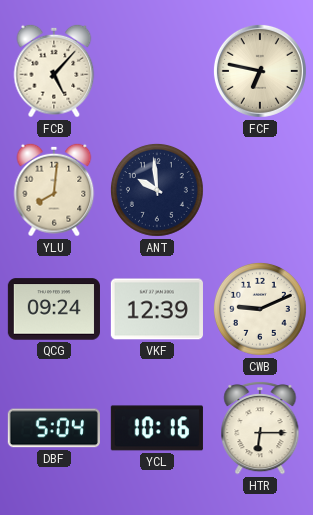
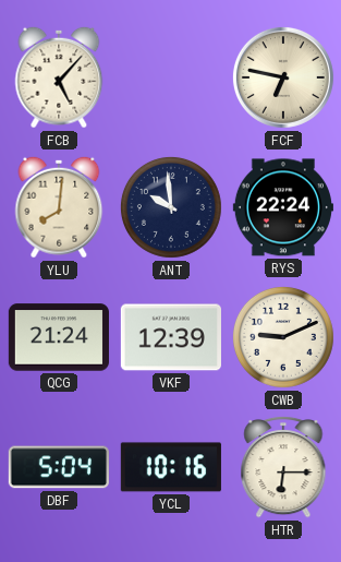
RYS: none -> 22:24
QCG: 09:24 -> 21:24
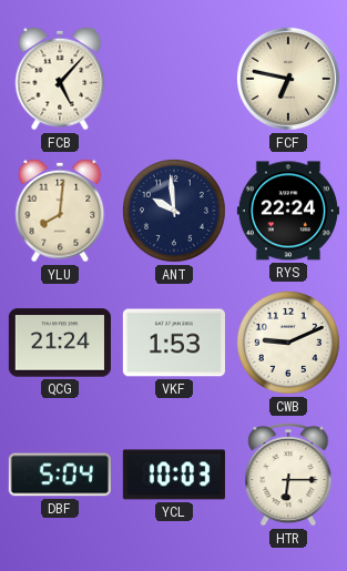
VKF: 12:39 -> 1:53
YCL: 10:16 -> 10:03
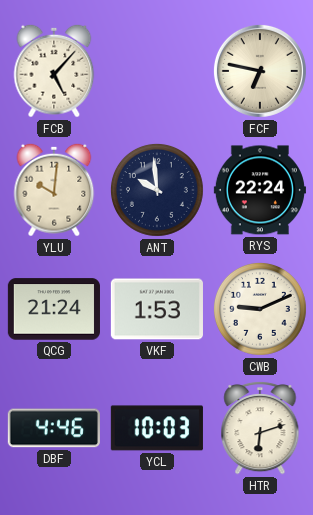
YLU: 8:01 -> 10:01
DBF: 5:04 -> 4:46
HTR: 6:15 -> 6:12
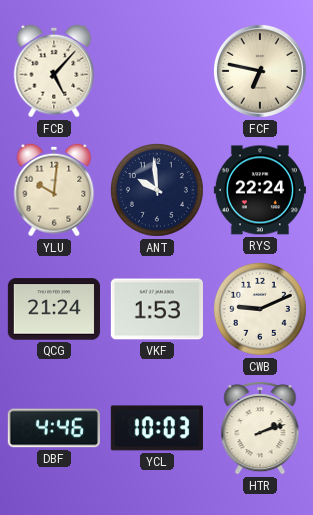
HTR: 6:12 -> 2:12
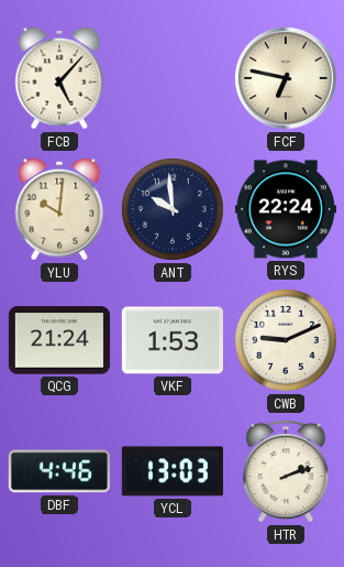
YCL: 10:03 -> 13:03
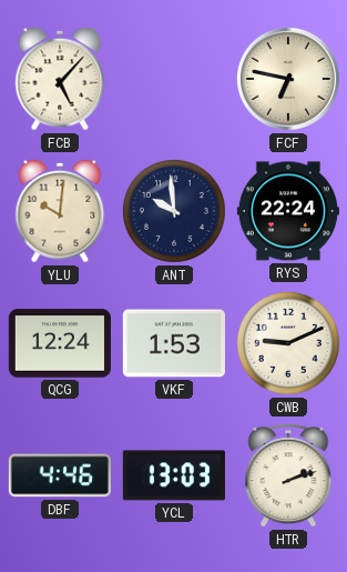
QCG: 21:24 -> 12:24
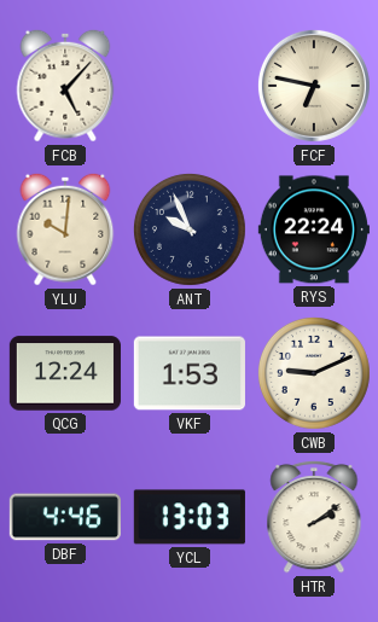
ANT: 9:59 -> 9:56
HTR: 2:12 -> 2:09
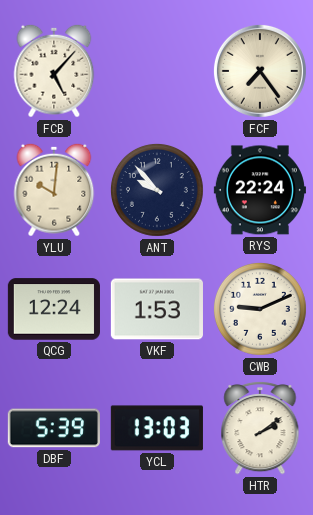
FCF: 6:47 -> 7:24
ANT: 9:56 -> 9:53
DBF: 4:46 -> 5:39
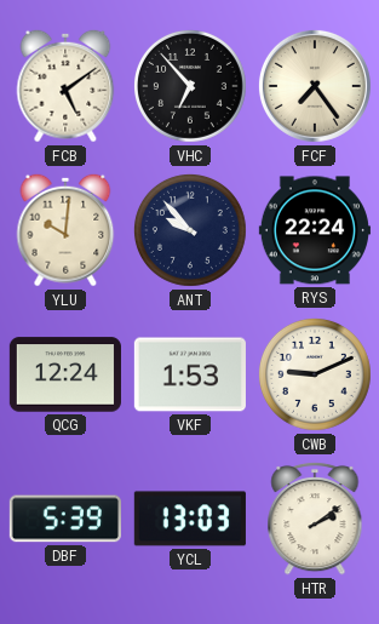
FCB: 5:07 -> 5:09
VHC: none -> 6:53
